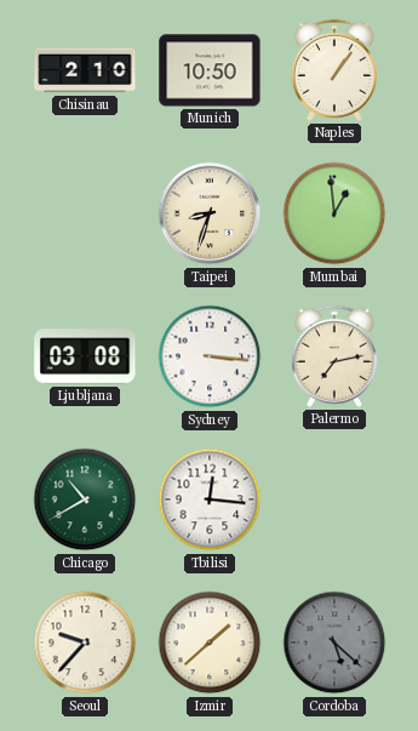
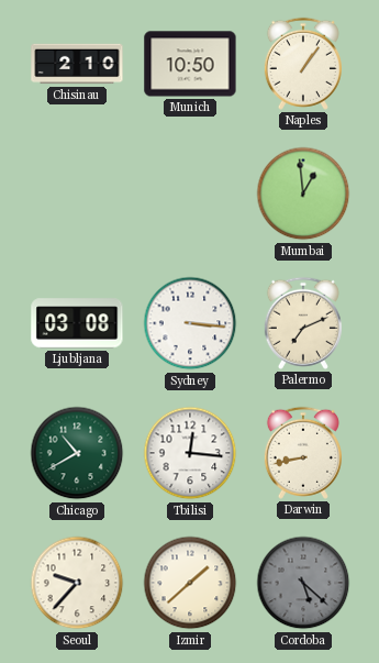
Taipei: 8:33 -> none
Palermo: 7:13 -> 7:11
Darwin: none -> 8:43
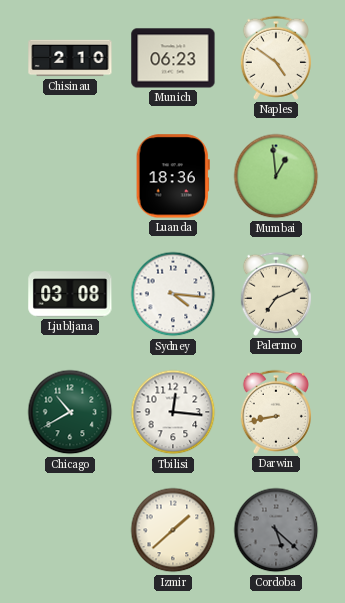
Munich: 10:50 -> 06:23
Naples: 1:06 -> 4:51
Luanda: none -> 18:36
Sydney: 3:16 -> 4:16
Seoul: 9:37 -> none
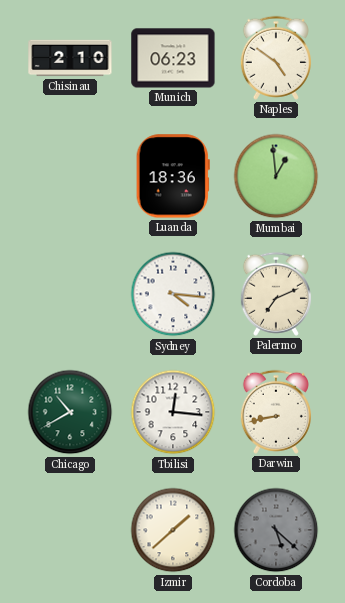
Ljubljana: 03:08 -> none
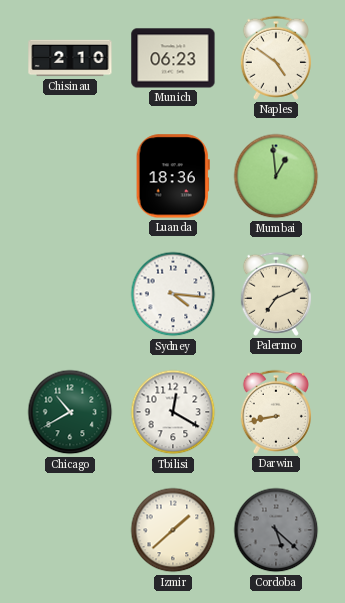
Tbilisi: 12:16 -> 12:20
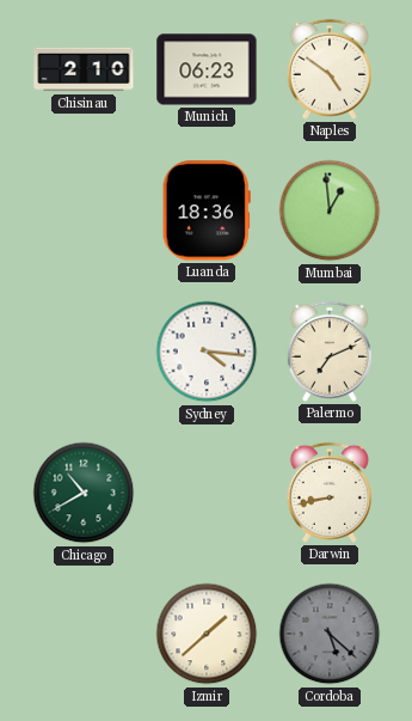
Tbilisi: 12:20 -> none
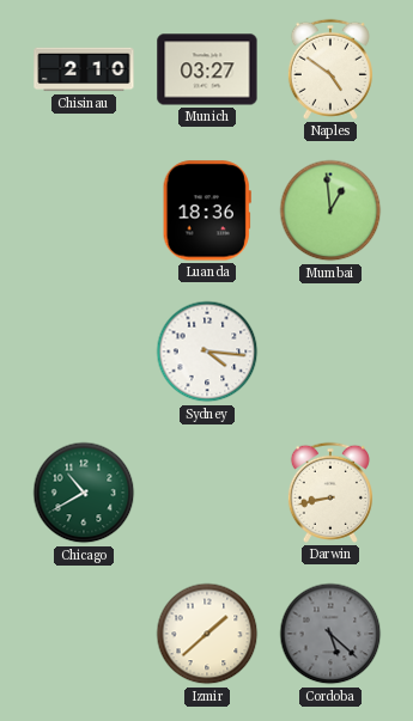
Munich: 06:23 -> 03:27
Palermo: 7:11 -> none
